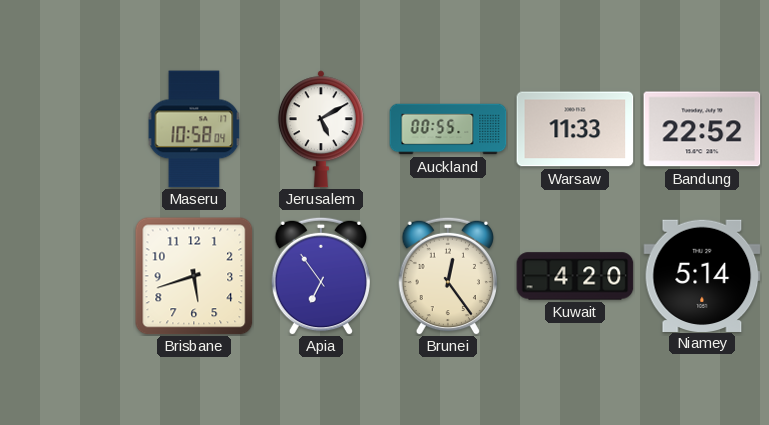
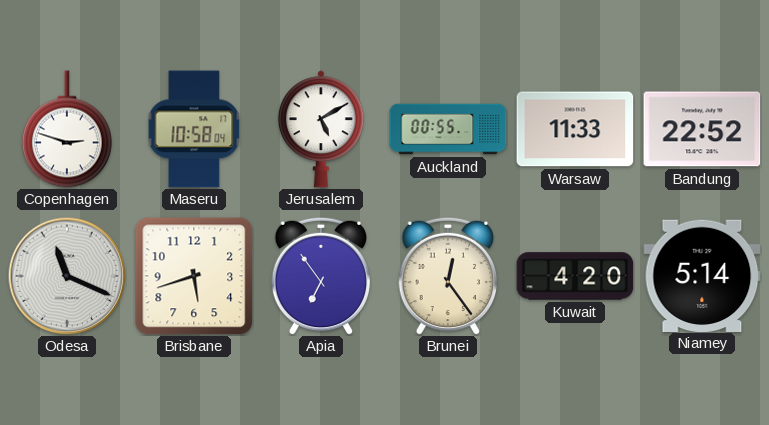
Copenhagen: none -> 2:48
Odesa: none -> 11:19
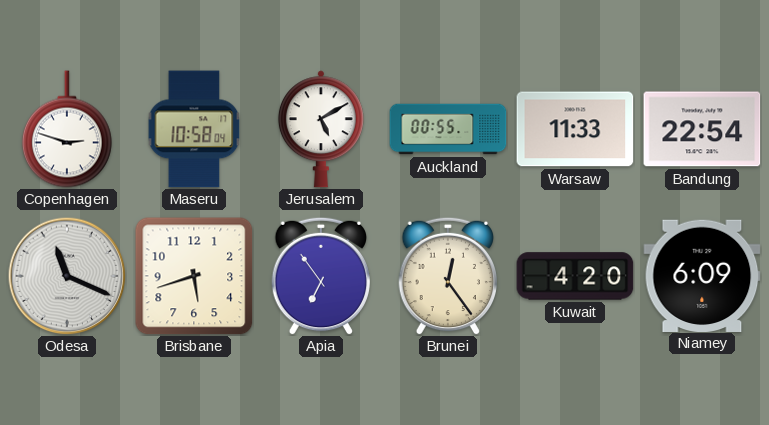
Bandung: 22:52 -> 22:54
Niamey: 5:14 -> 6:09
